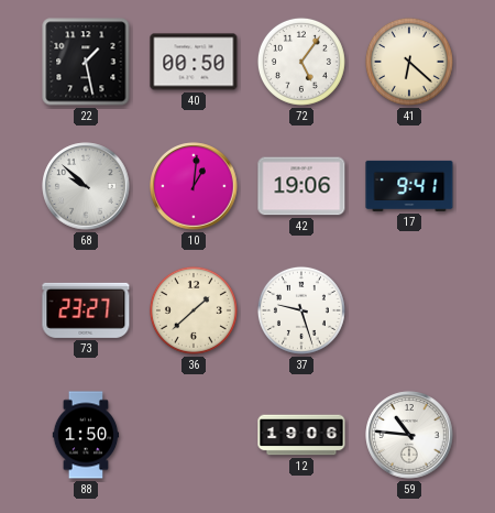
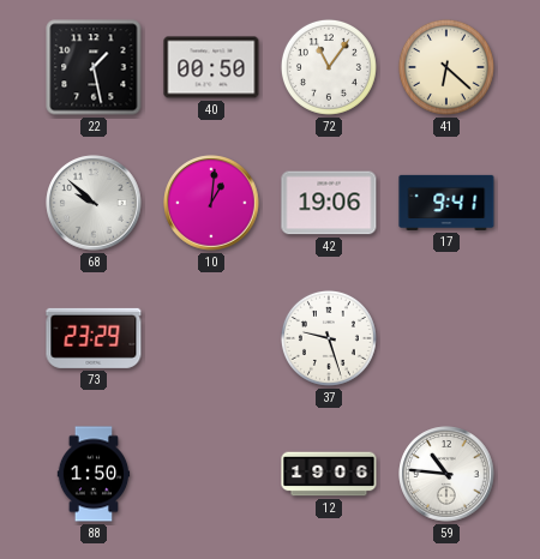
72: 5:06 -> 11:06
73: 23:27 -> 23:29
36: 1:38 -> none
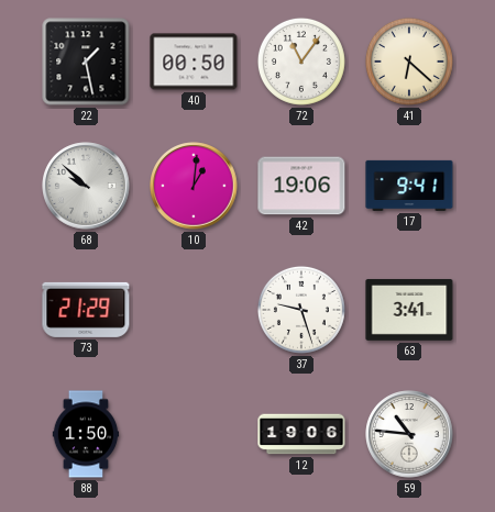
73: 23:29 -> 21:29
63: none -> 3:41
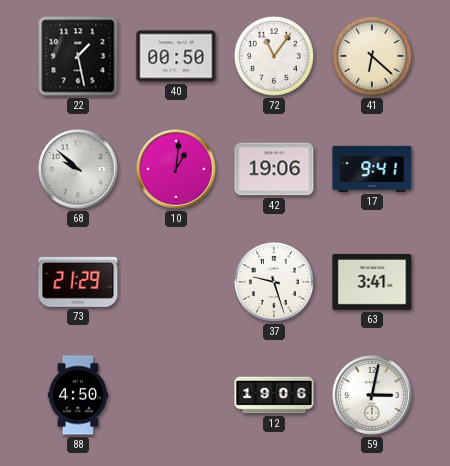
88: 1:50 -> 4:50
59: 10:46 -> 3:02
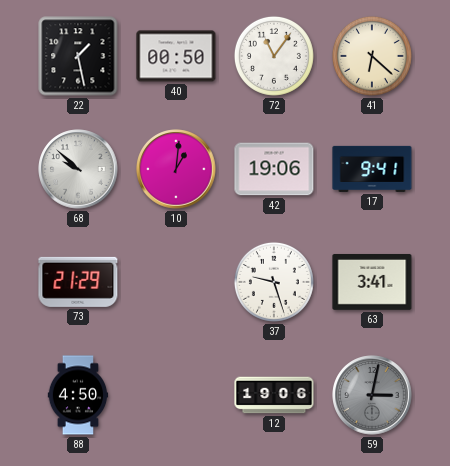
59 dial: white -> grey
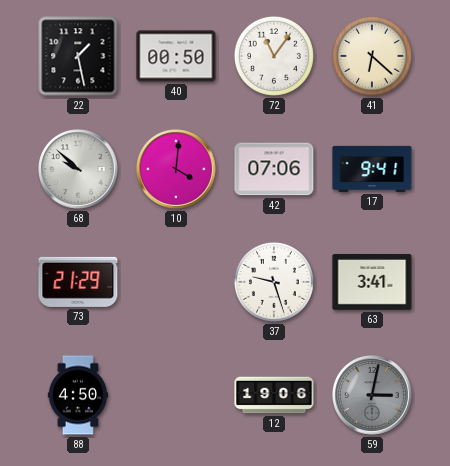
10: 1:01 -> 4:01
42: 19:06 -> 07:06
